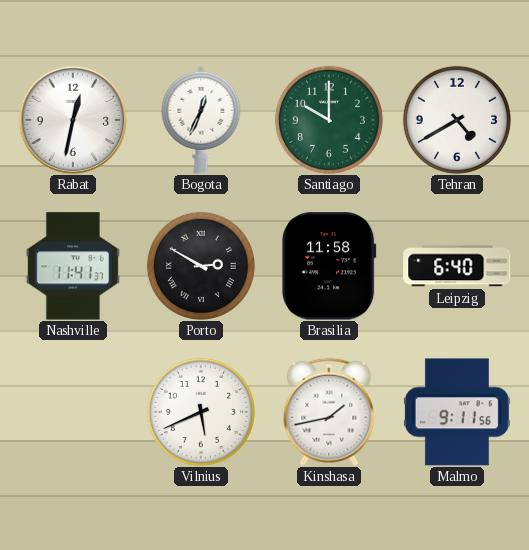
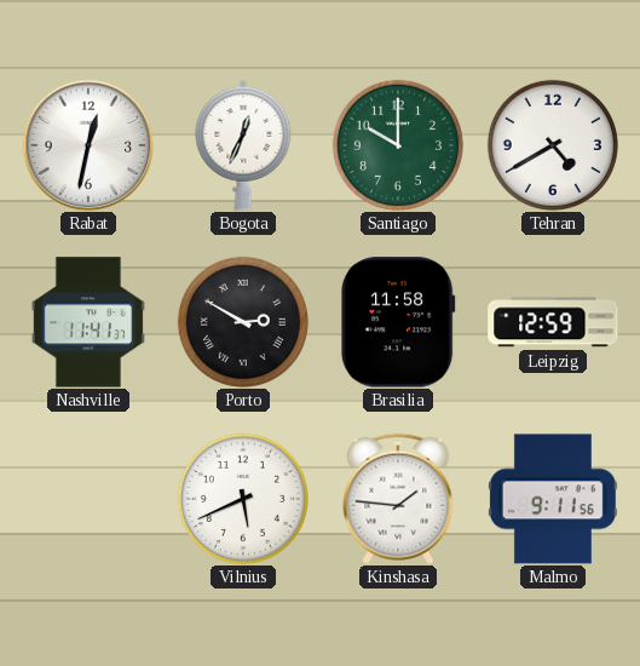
Leipzig: 6:40 -> 12:59
Kinshasa: 1:43 -> 1:46
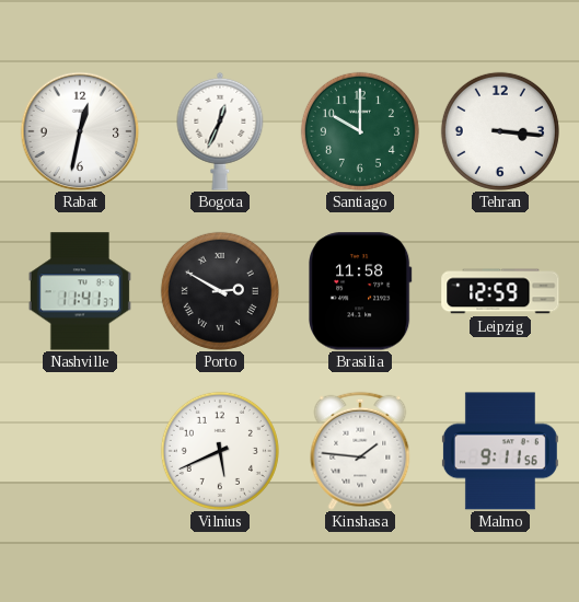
Tehran: 4:40 -> 3:16
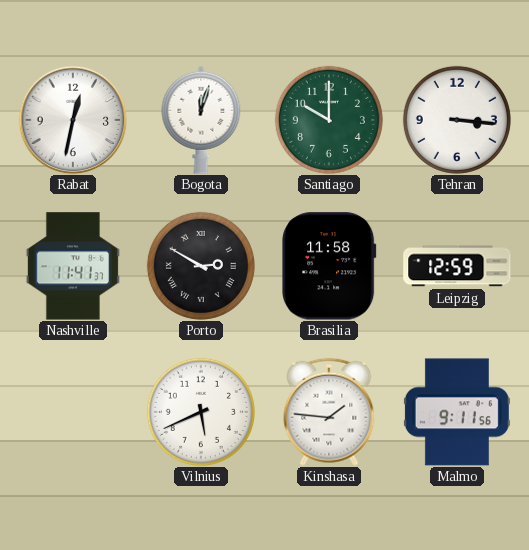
Bogota: 12:34 -> 12:03
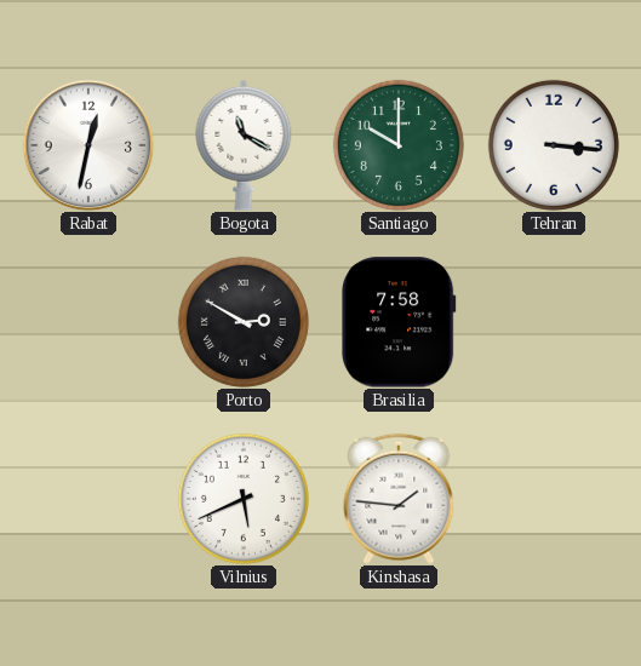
Bogota: 12:03 -> 11:20
Nashville: 11:41 -> none
Brasilia: 11:58 -> 7:58
Leipzig: 12:59 -> none
Malmo: 9:11 -> none
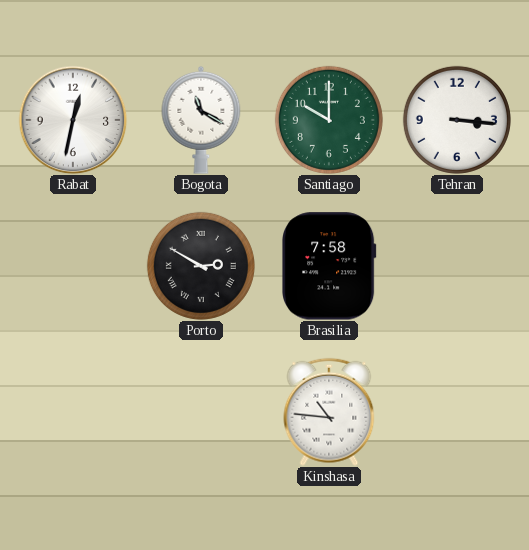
Vilnius: 5:41 -> none
Kinshasa: 1:46 -> 10:46
